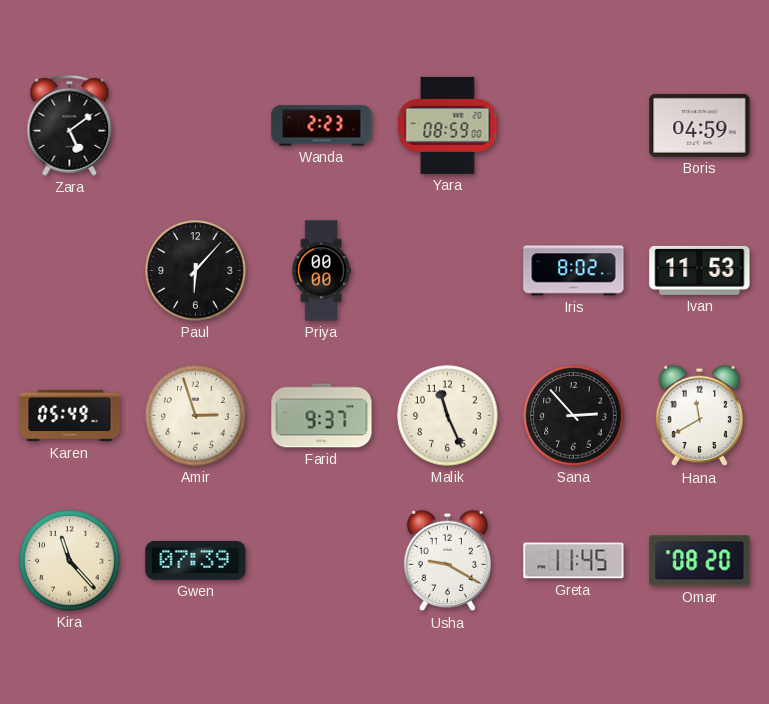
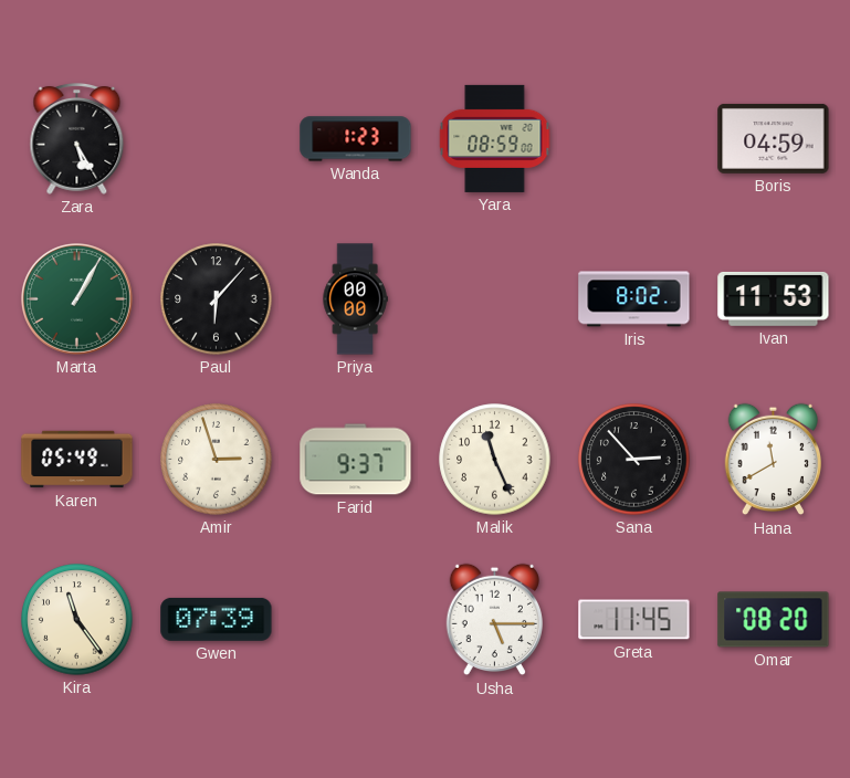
Zara: 5:09 -> 5:25
Wanda: 2:23 -> 1:23
Marta: none -> 1:05
Kira: 11:23 -> 11:24
Usha: 9:20 -> 5:15
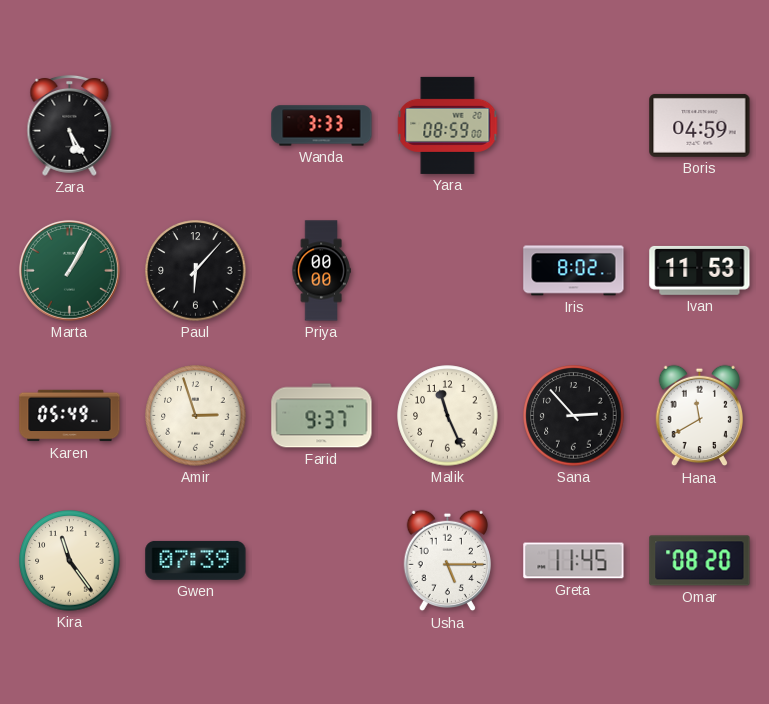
Wanda: 1:23 -> 3:33
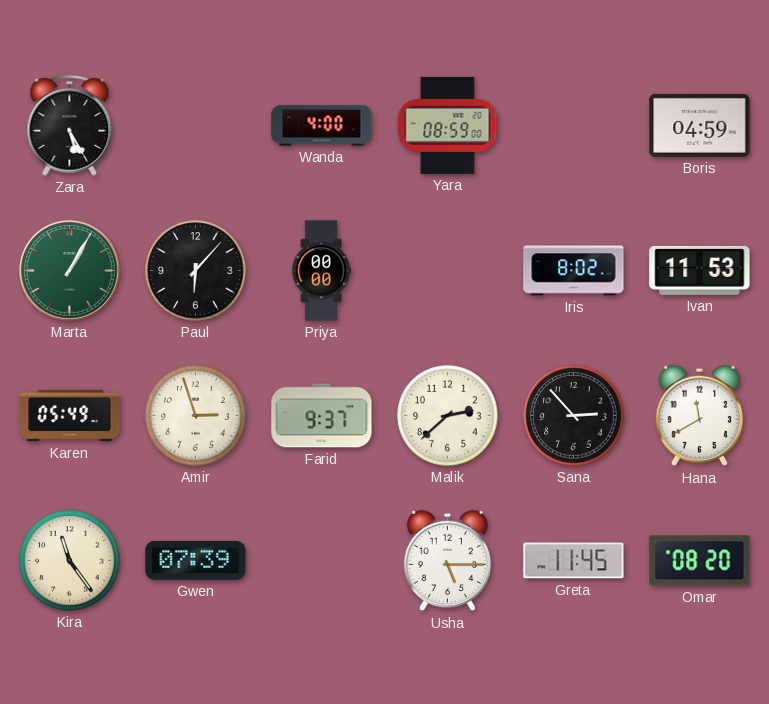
Wanda: 3:33 -> 4:00
Malik: 11:26 -> 2:38
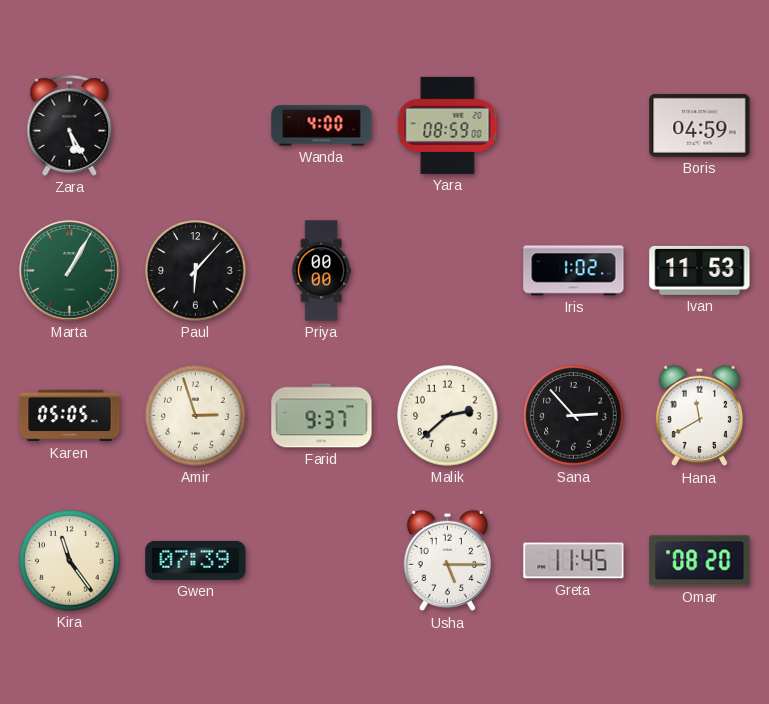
Iris: 8:02 -> 1:02
Karen: 05:49 -> 05:05
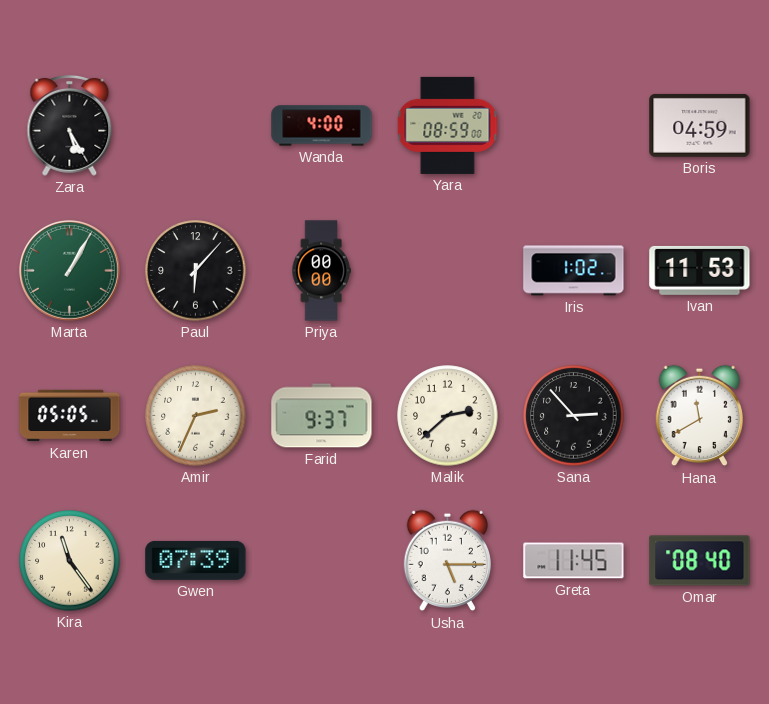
Amir: 2:57 -> 2:34
Omar: 08:20 -> 08:40
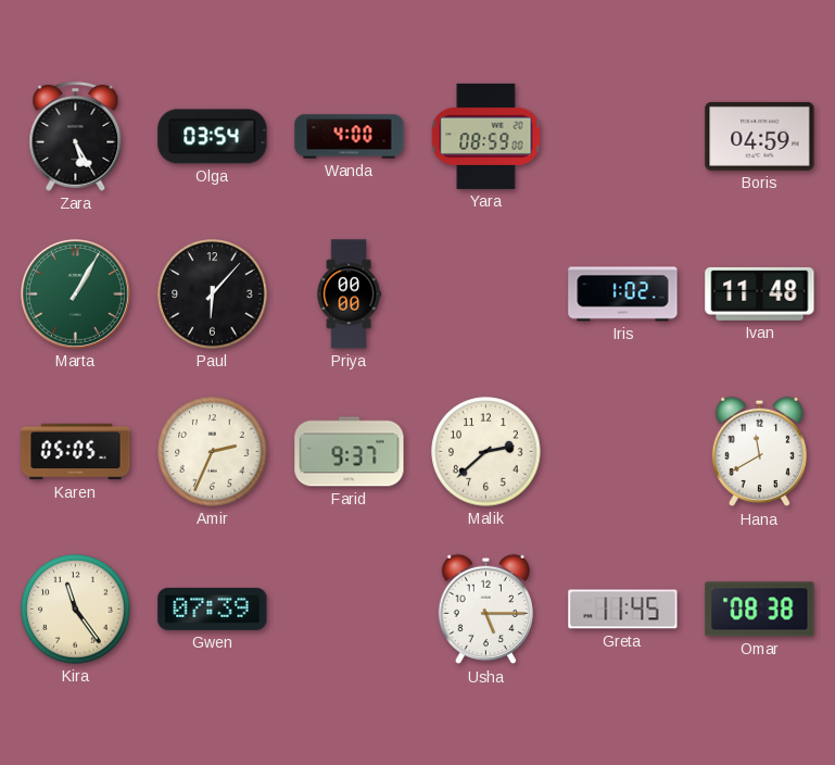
Olga: none -> 03:54
Ivan: 11:53 -> 11:48
Sana: 2:53 -> none
Omar: 08:40 -> 08:38
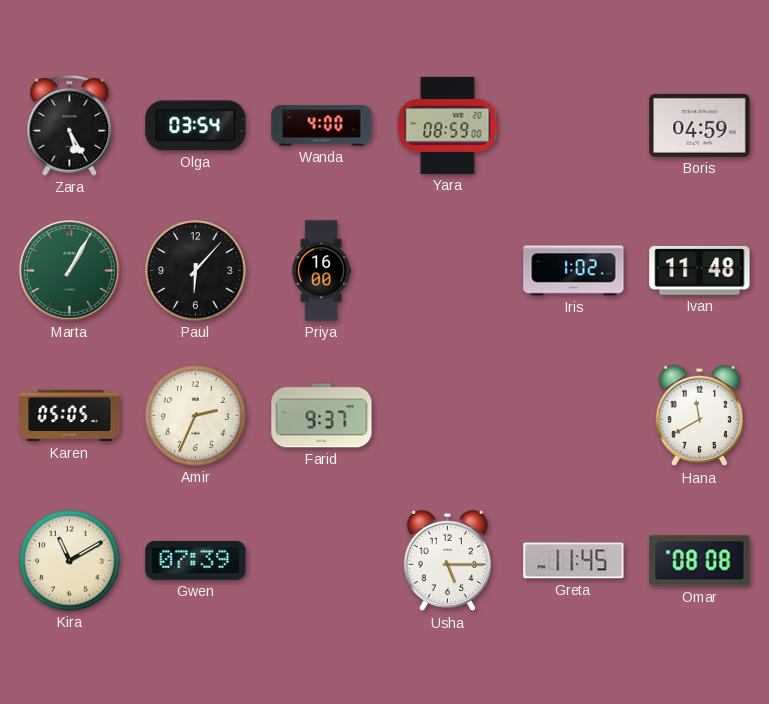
Priya: 00:00 -> 16:00
Malik: 2:38 -> none
Kira: 11:24 -> 11:10
Omar: 08:38 -> 08:08
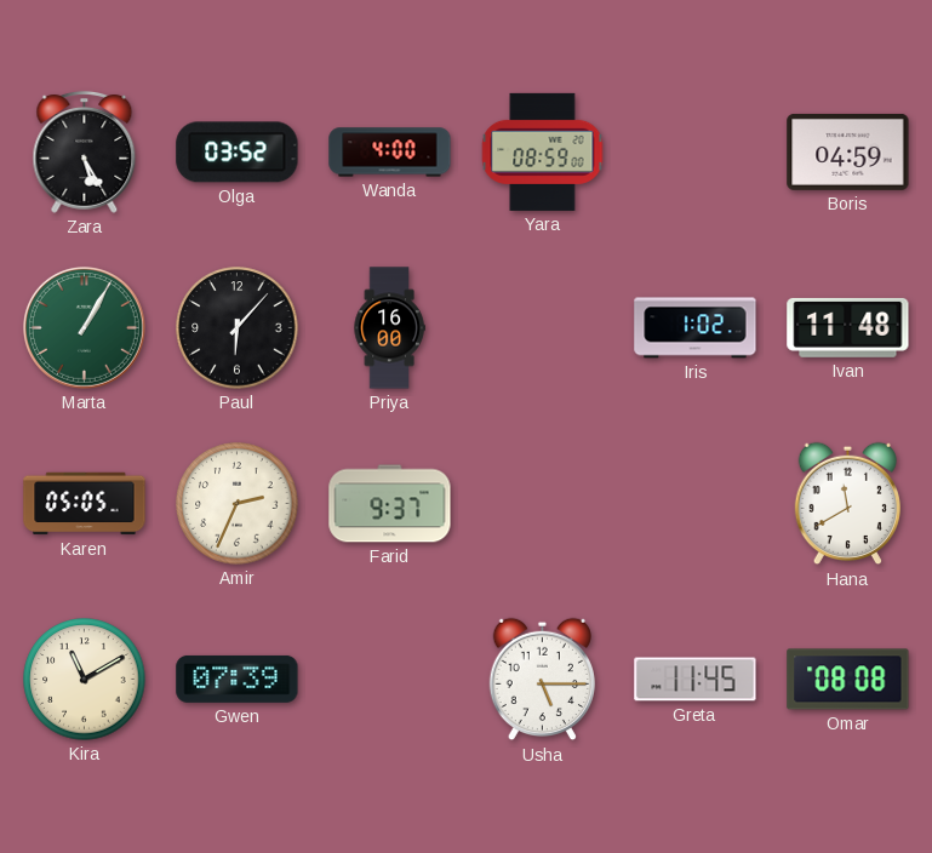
Olga: 03:54 -> 03:52
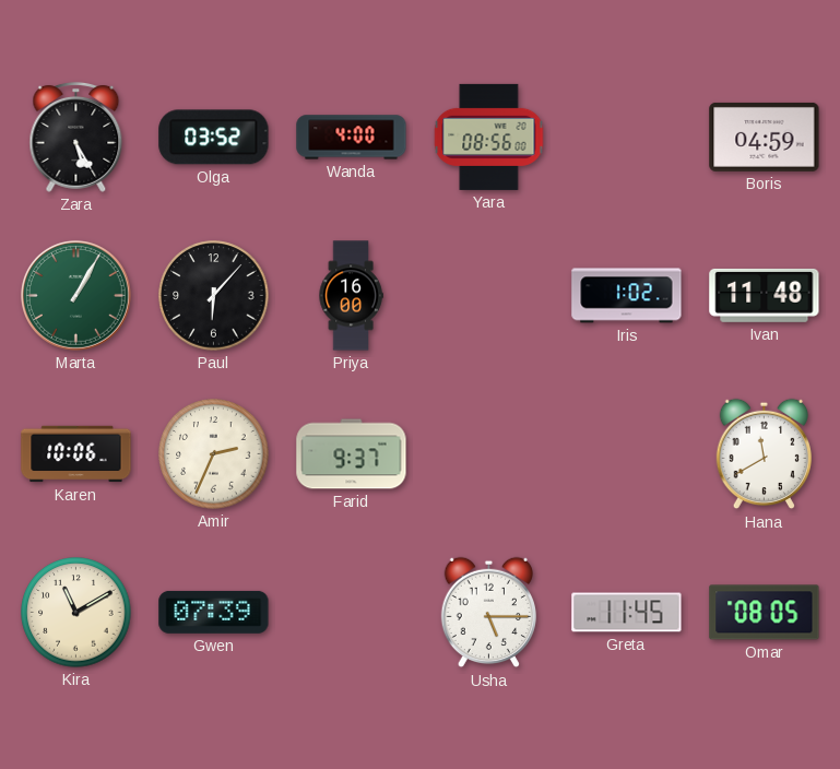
Yara: 08:59 -> 08:56
Karen: 05:05 -> 10:06
Omar: 08:08 -> 08:05
